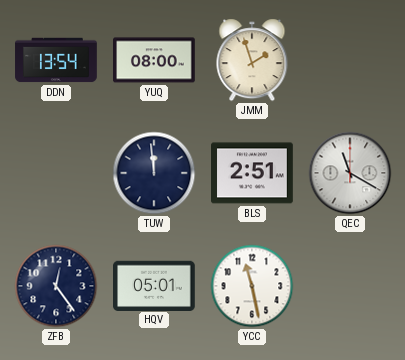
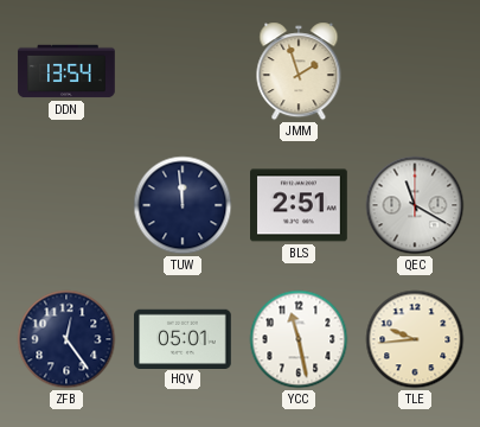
YUQ: 08:00 -> none
TLE: none -> 9:44
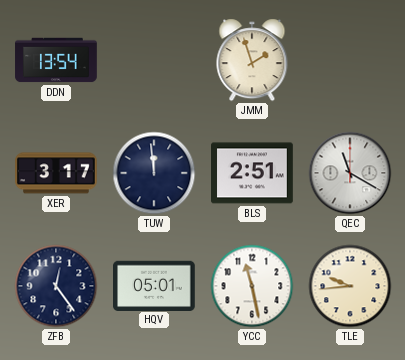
XER: none -> 3:17
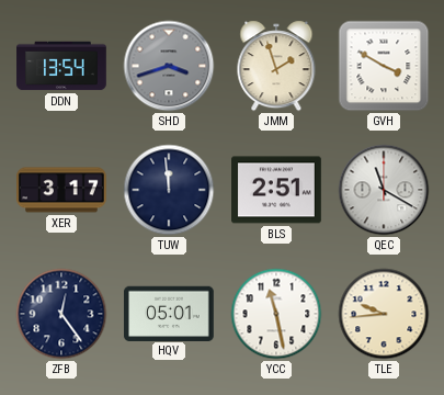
SHD: none -> 3:42
GVH: none -> 3:50
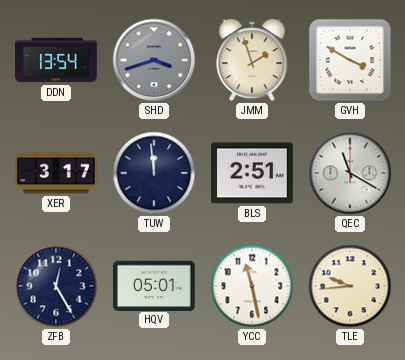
ZFB: 12:24 -> 12:25
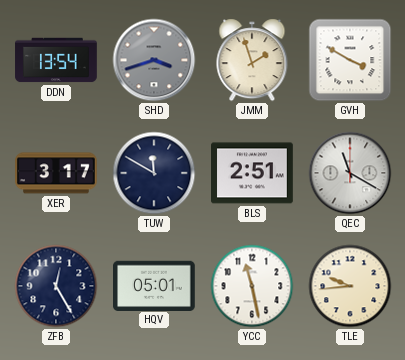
TUW: 11:59 -> 11:50
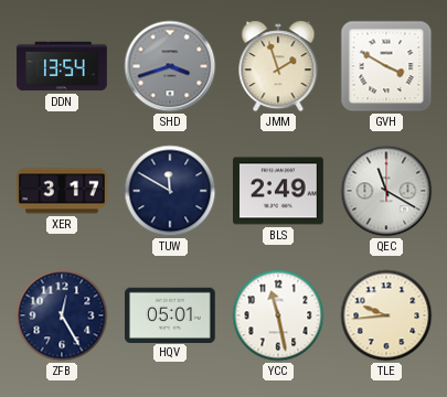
BLS: 2:51 -> 2:49
